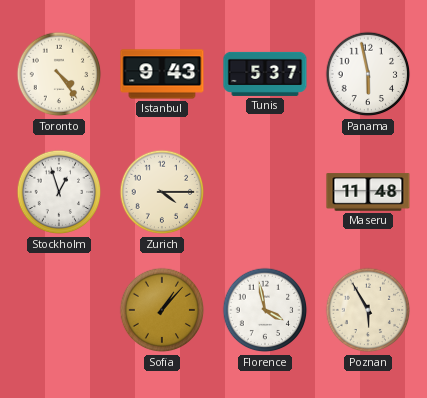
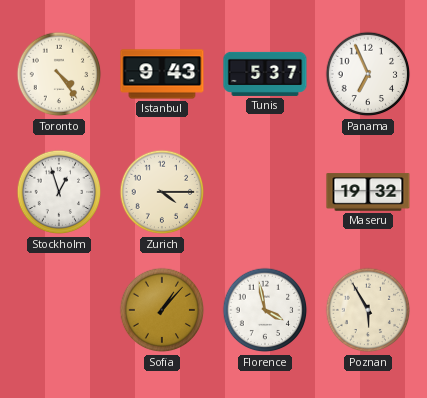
Panama: 5:58 -> 6:56
Maseru: 11:48 -> 19:32
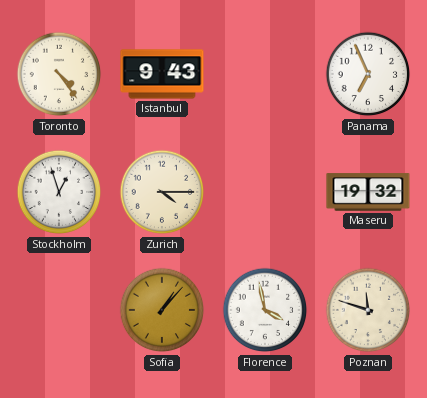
Tunis: 5:37 -> none
Poznan: 5:55 -> 11:48
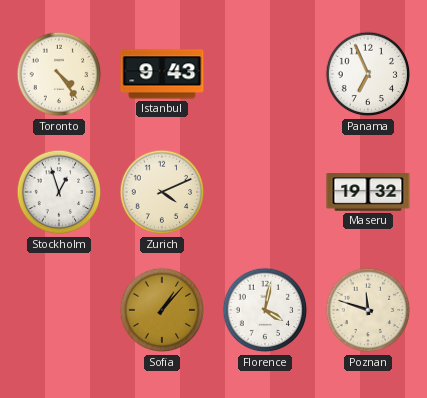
Zurich: 4:15 -> 4:11
Florence: 3:58 -> 4:02
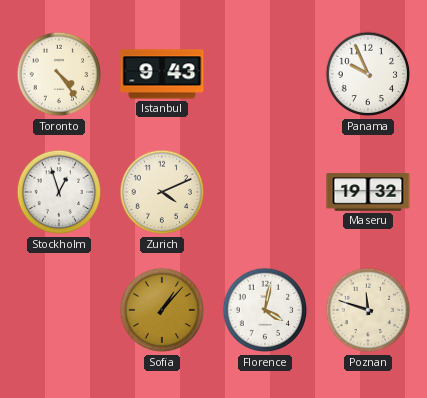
Panama: 6:56 -> 9:56
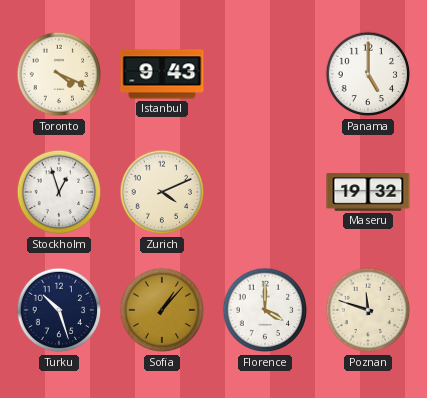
Toronto: 4:24 -> 4:19
Panama: 9:56 -> 5:00
Turku: none -> 10:27
Florence: 4:02 -> 4:00
